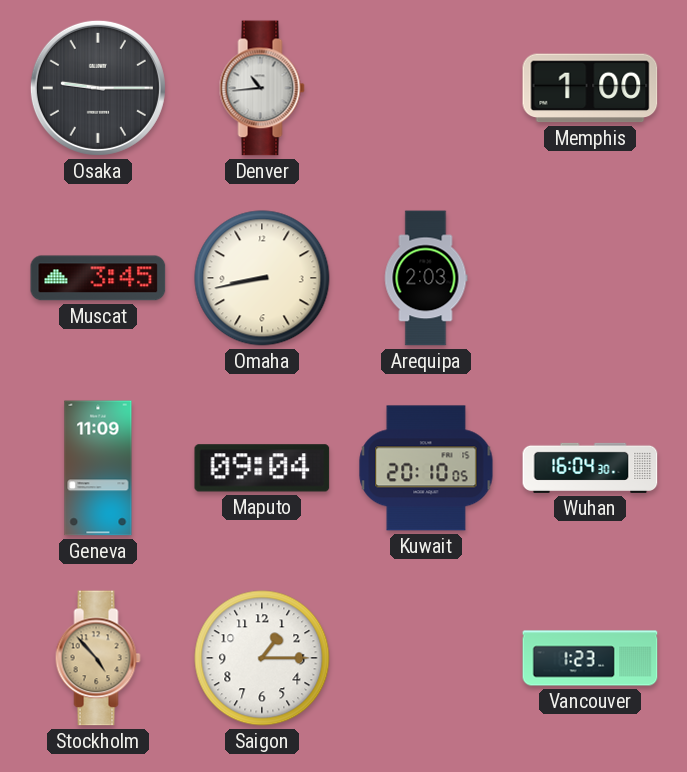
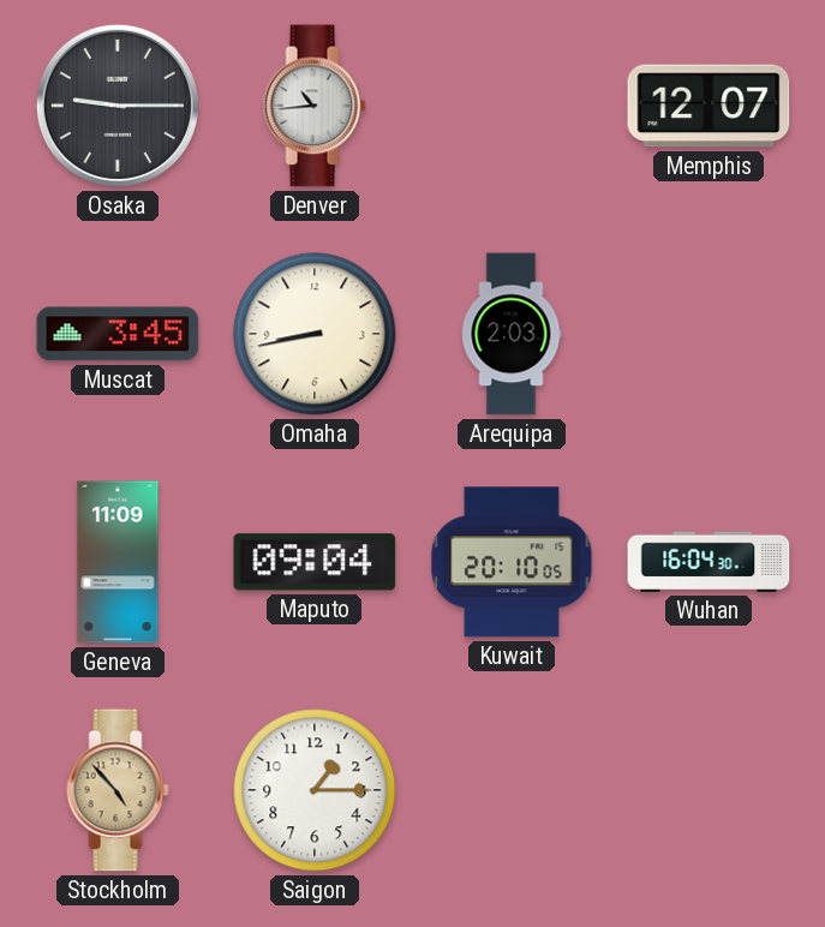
Memphis: 1:00 -> 12:07
Vancouver: 1:23 -> none
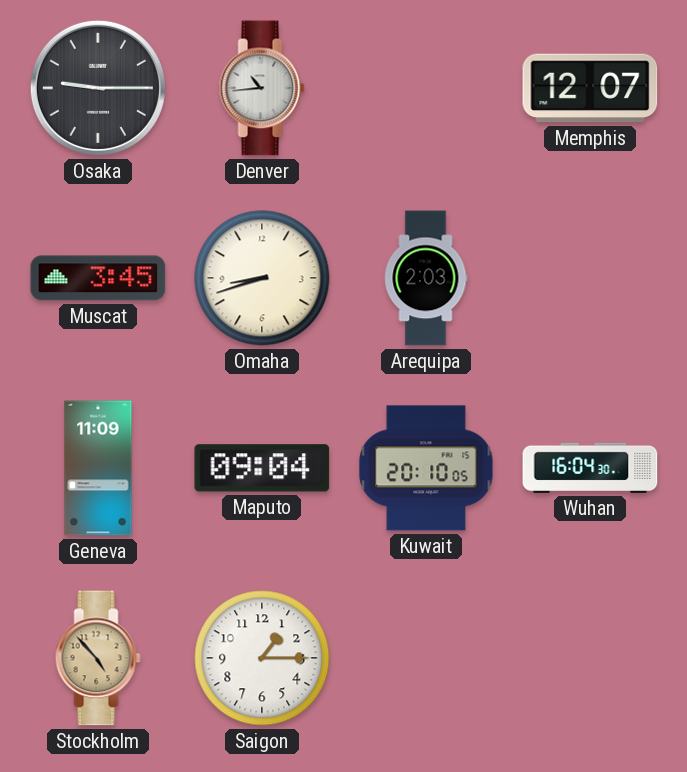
Omaha: 8:43 -> 8:42
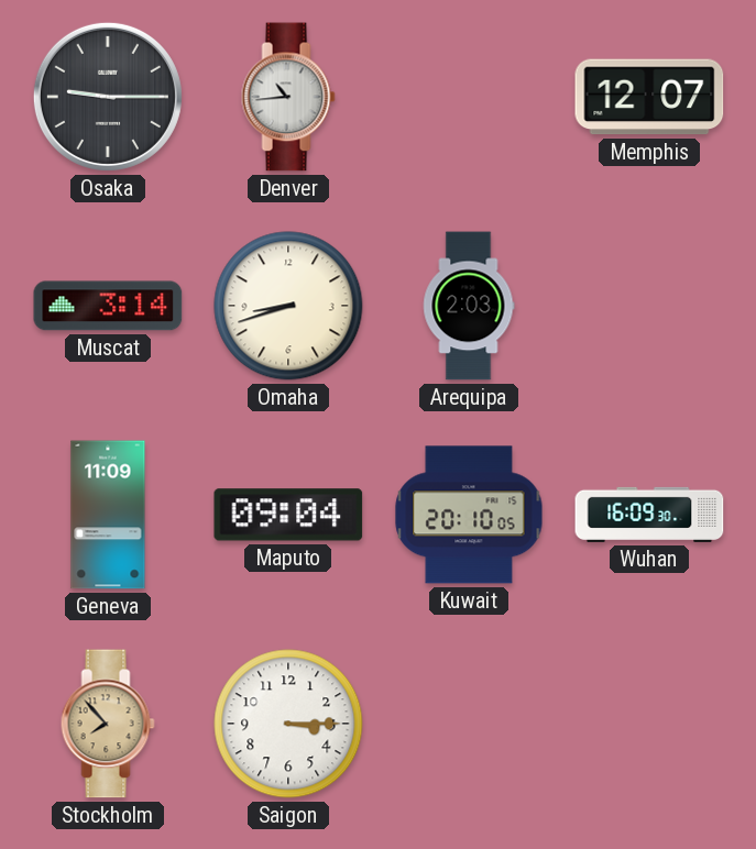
Muscat: 3:45 -> 3:14
Wuhan: 16:04 -> 16:09
Stockholm: 4:53 -> 7:53
Saigon: 1:15 -> 3:15
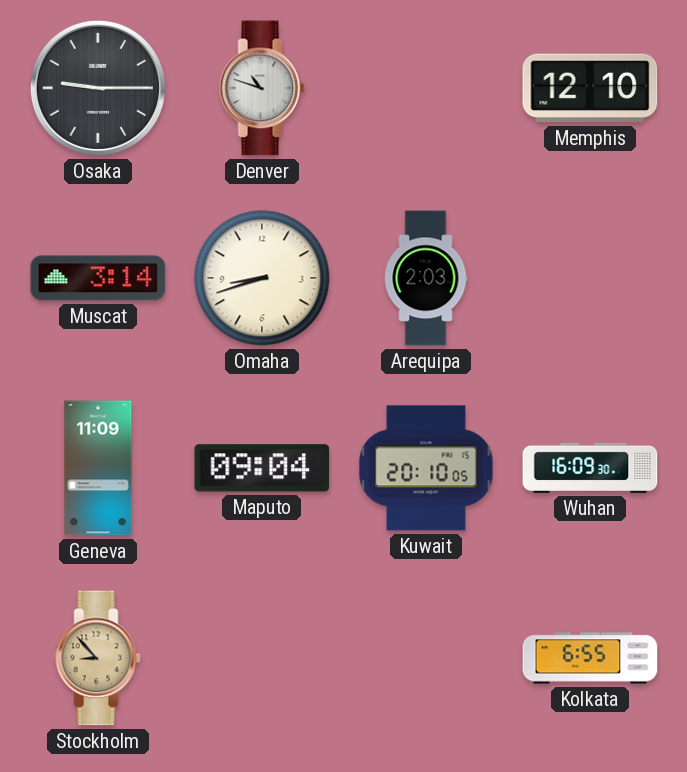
Denver: 10:44 -> 10:48
Memphis: 12:07 -> 12:10
Stockholm: 7:53 -> 8:53
Saigon: 3:15 -> none
Kolkata: none -> 6:55
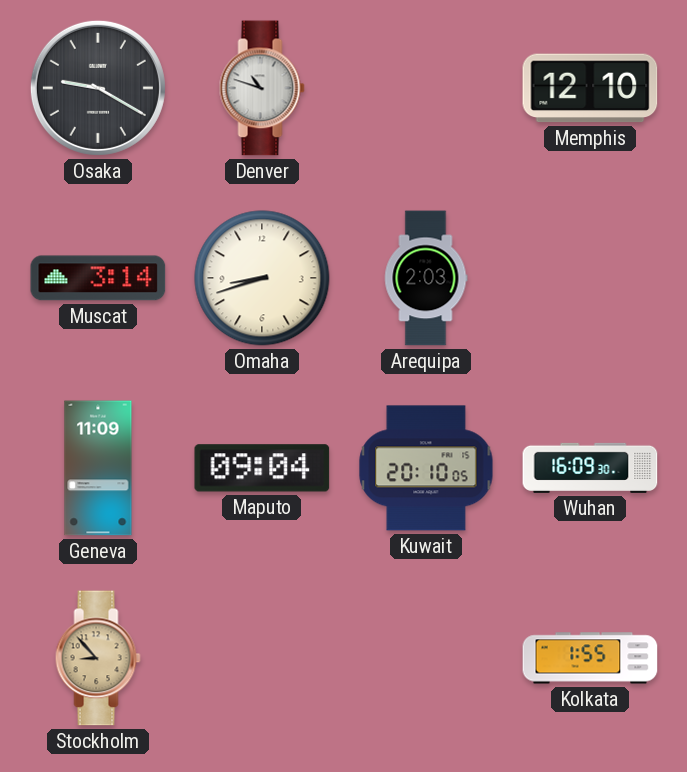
Osaka: 9:15 -> 9:20
Kolkata: 6:55 -> 1:55
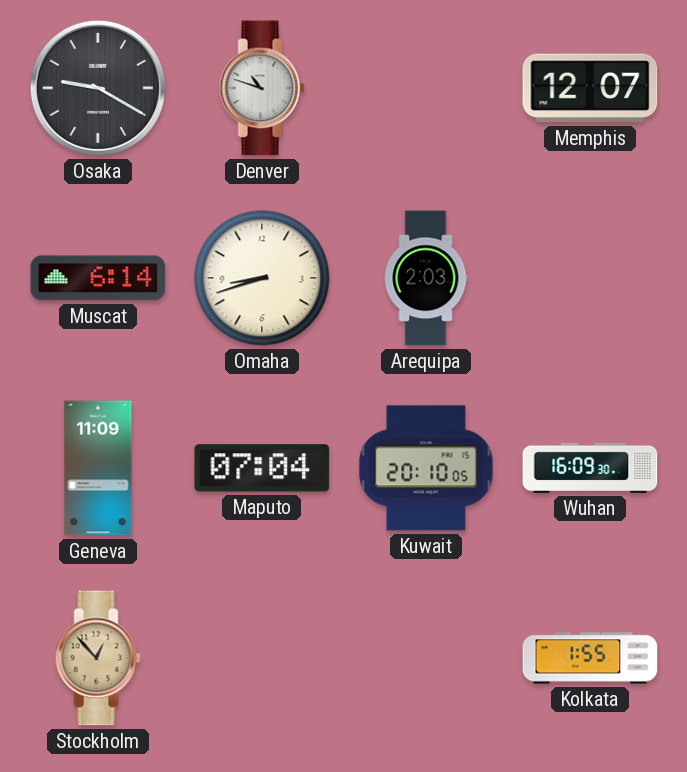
Memphis: 12:10 -> 12:07
Muscat: 3:14 -> 6:14
Maputo: 09:04 -> 07:04
Stockholm: 8:53 -> 12:53
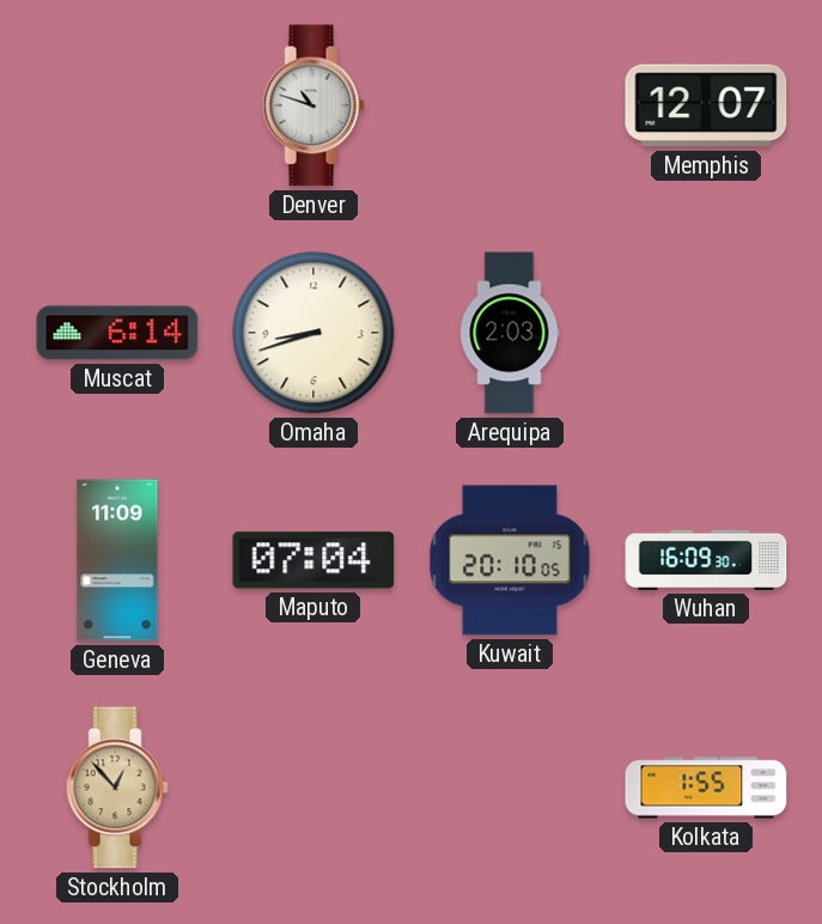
Osaka: 9:20 -> none
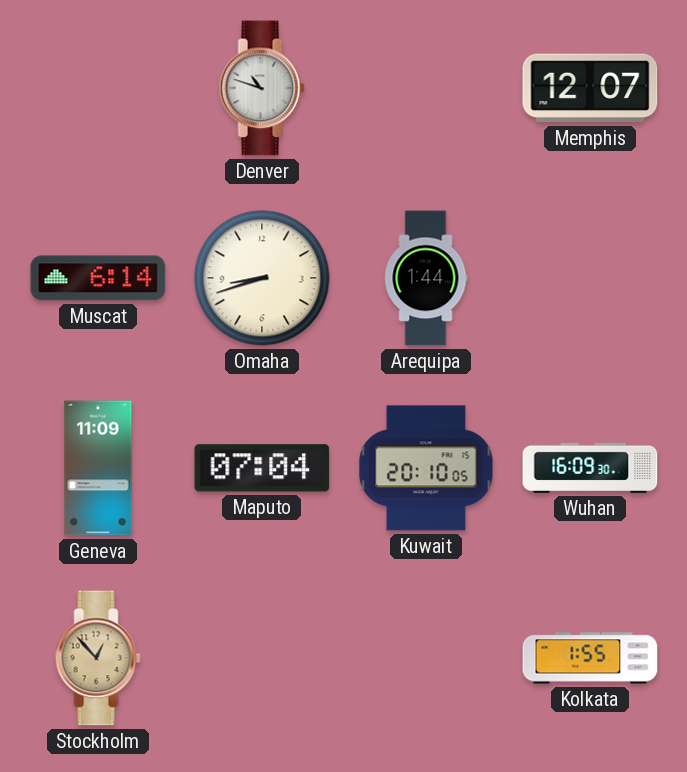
Arequipa: 2:03 -> 1:44
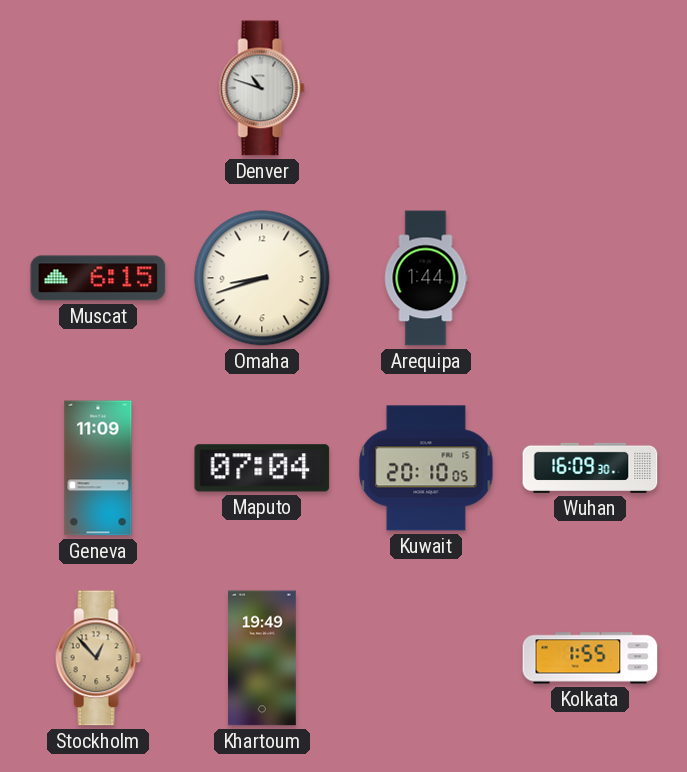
Memphis: 12:07 -> none
Muscat: 6:14 -> 6:15
Khartoum: none -> 19:49
